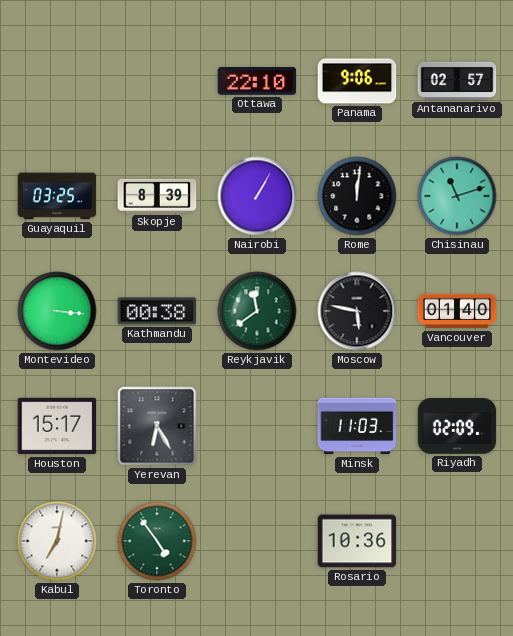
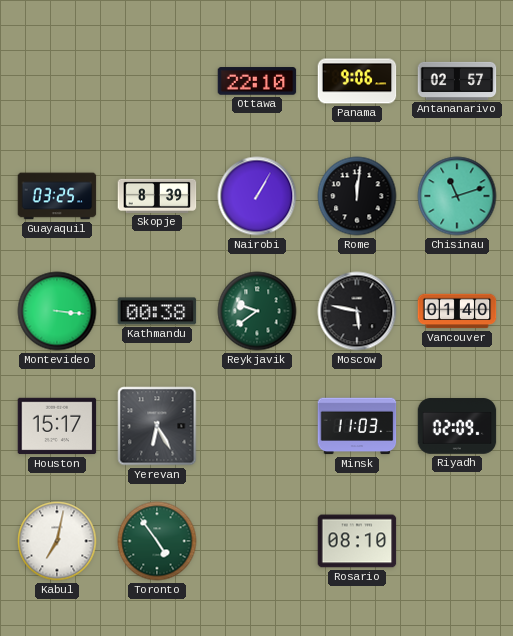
Reykjavik: 11:39 -> 9:39
Rosario: 10:36 -> 08:10
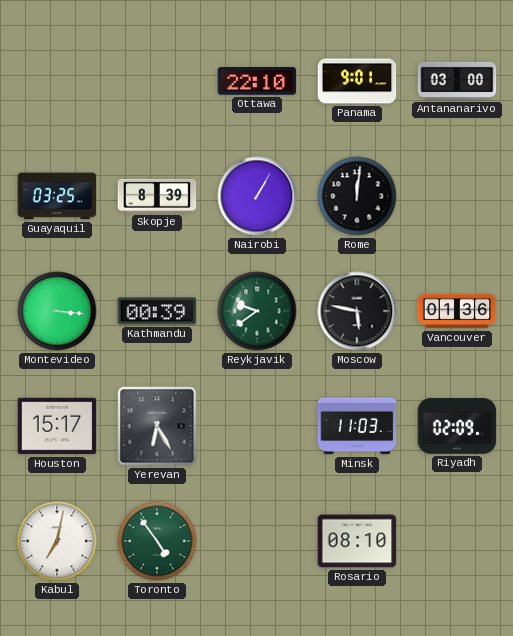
Panama: 9:06 -> 9:01
Antananarivo: 02:57 -> 03:00
Chisinau: 11:12 -> none
Kathmandu: 00:38 -> 00:39
Vancouver: 01:40 -> 01:36
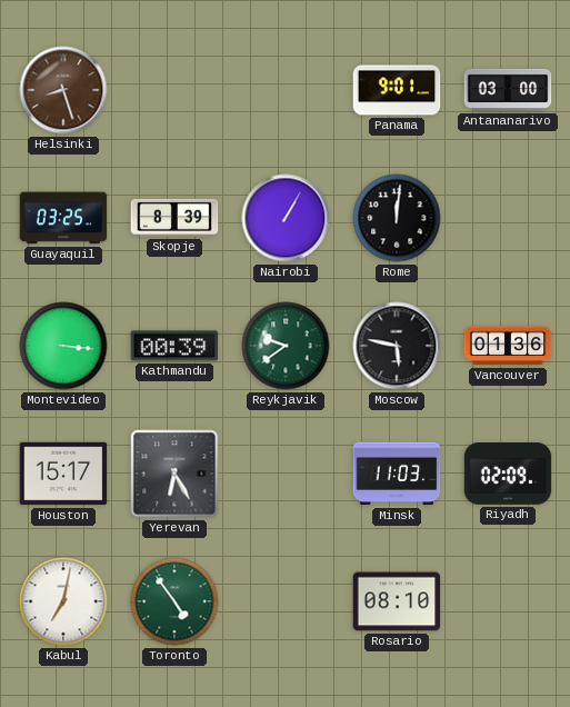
Helsinki: none -> 8:27
Ottawa: 22:10 -> none
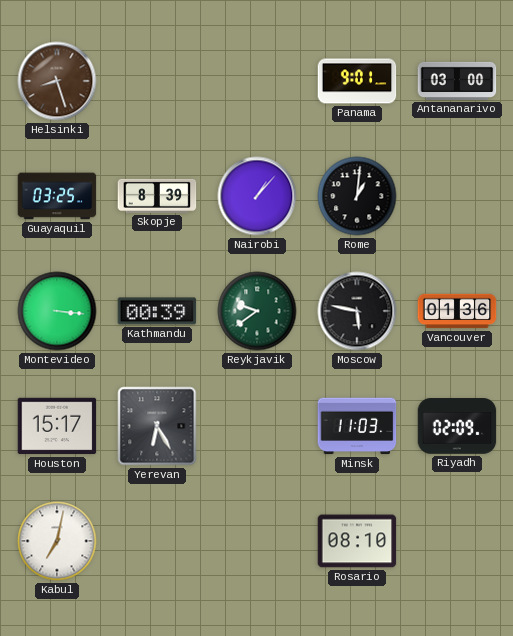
Nairobi: 1:05 -> 1:07
Rome: 12:01 -> 1:01
Toronto: 4:54 -> none
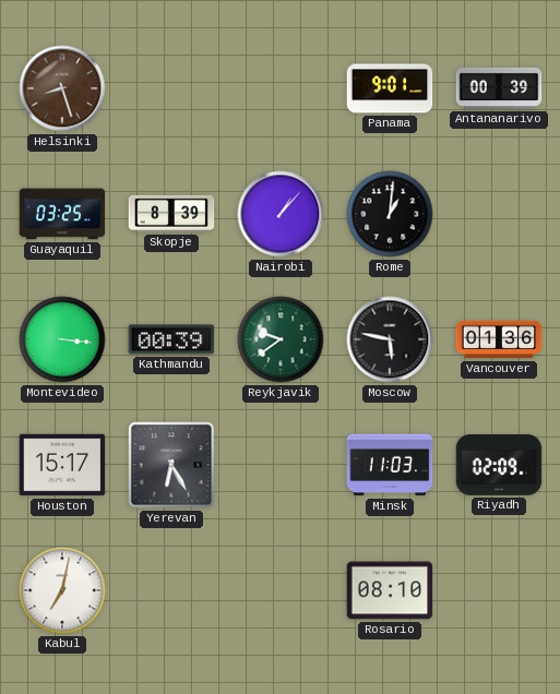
Antananarivo: 03:00 -> 00:39
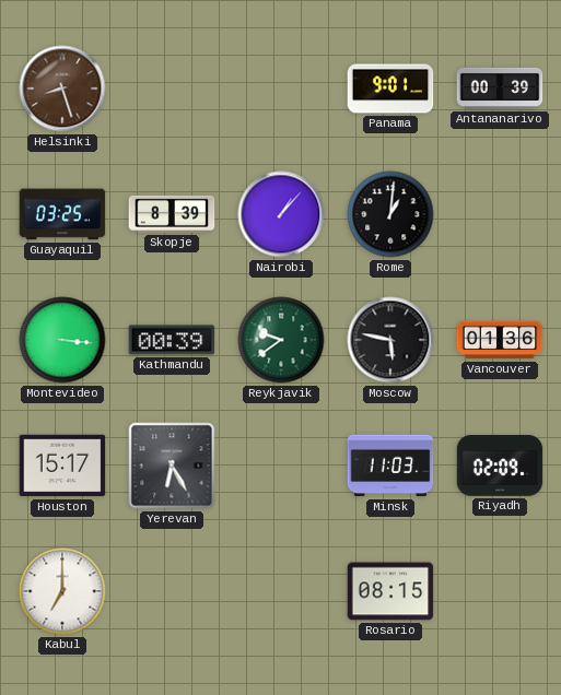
Kabul: 7:02 -> 7:00
Rosario: 08:10 -> 08:15
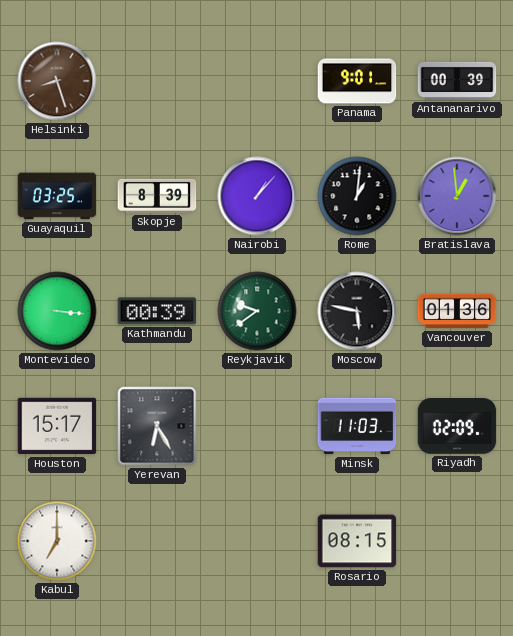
Bratislava: none -> 12:59
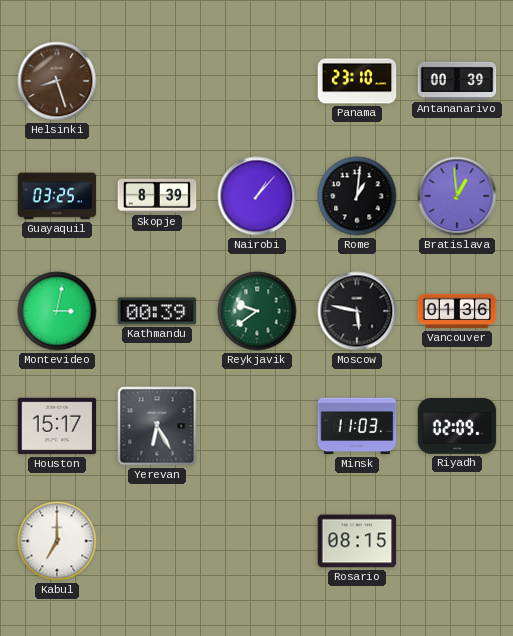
Panama: 9:01 -> 23:10
Montevideo: 3:16 -> 3:02
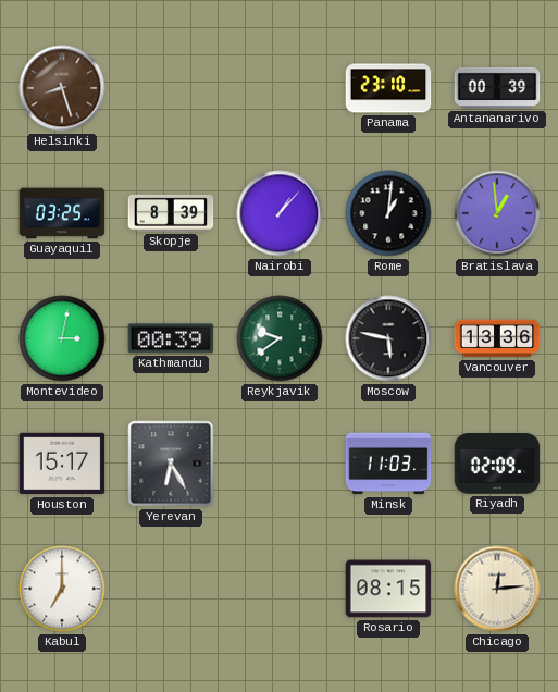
Vancouver: 01:36 -> 13:36
Chicago: none -> 12:14
